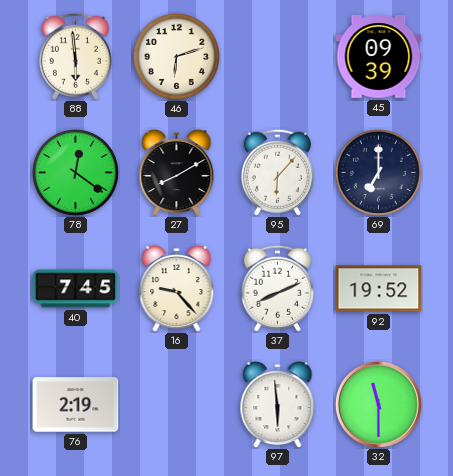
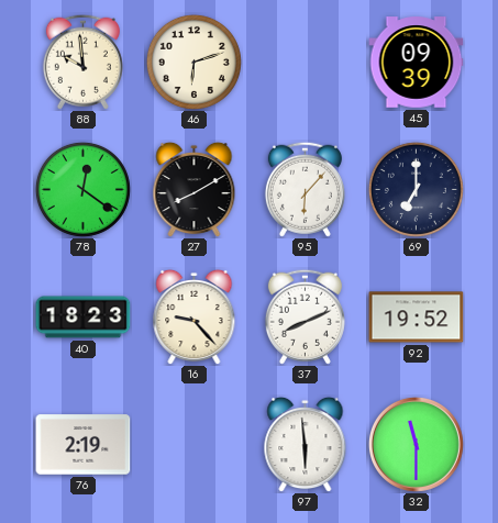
88: 5:59 -> 9:59
40: 7:45 -> 18:23
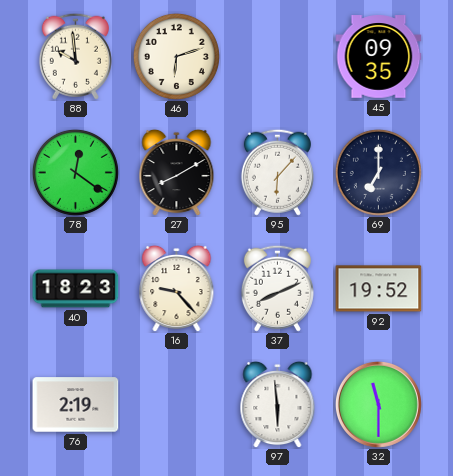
45: 09:39 -> 09:35
